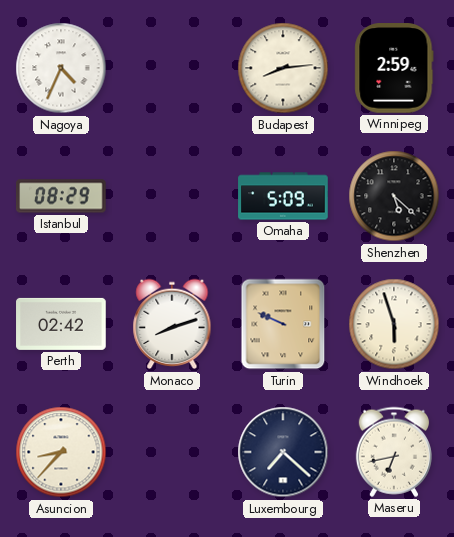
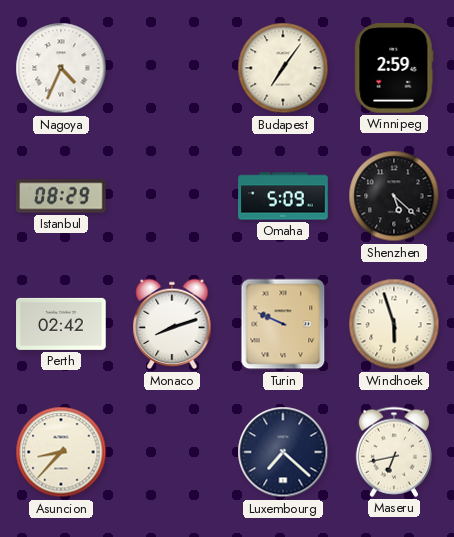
Budapest: 8:14 -> 7:06
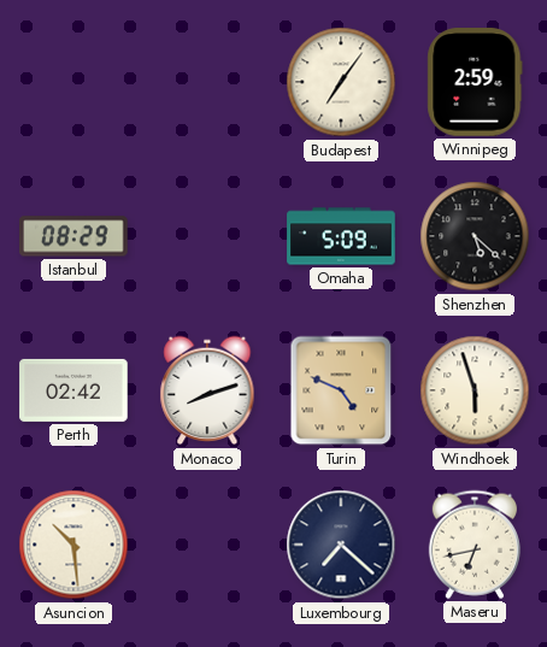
Nagoya: 4:34 -> none
Turin: 9:49 -> 4:49
Asuncion: 8:37 -> 10:29
